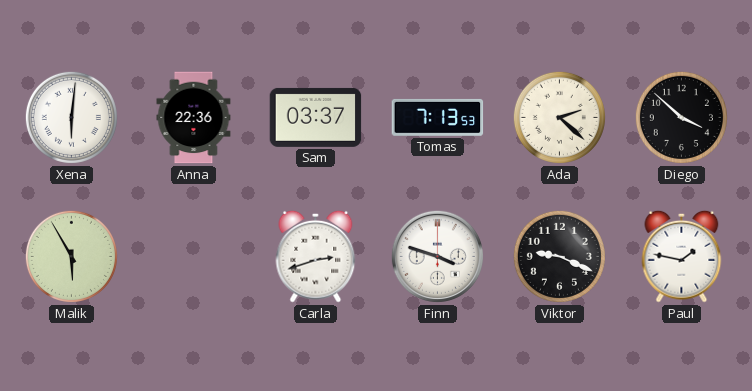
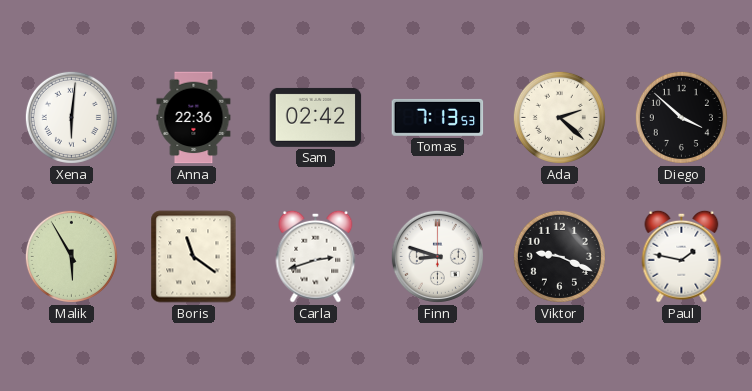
Sam: 03:37 -> 02:42
Boris: none -> 11:21
Finn: 3:48 -> 8:48
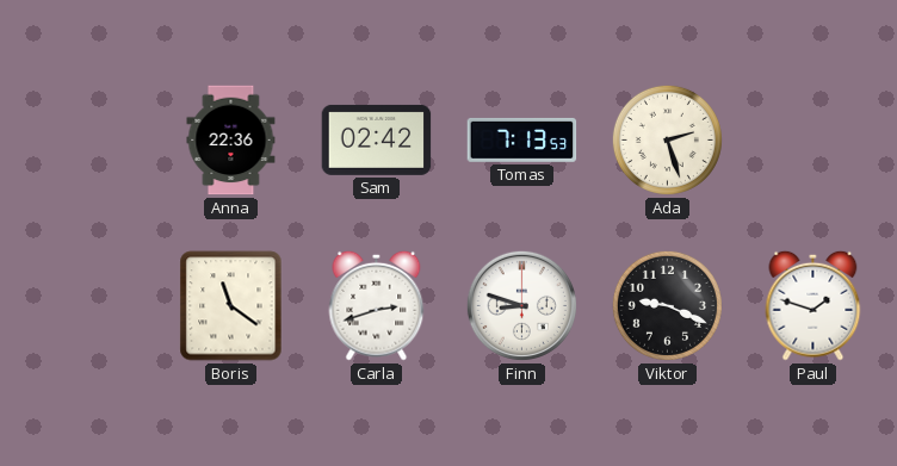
Xena: 6:01 -> none
Ada: 2:22 -> 2:27
Diego: 3:52 -> none
Malik: 5:55 -> none
Paul: 1:47 -> 1:48
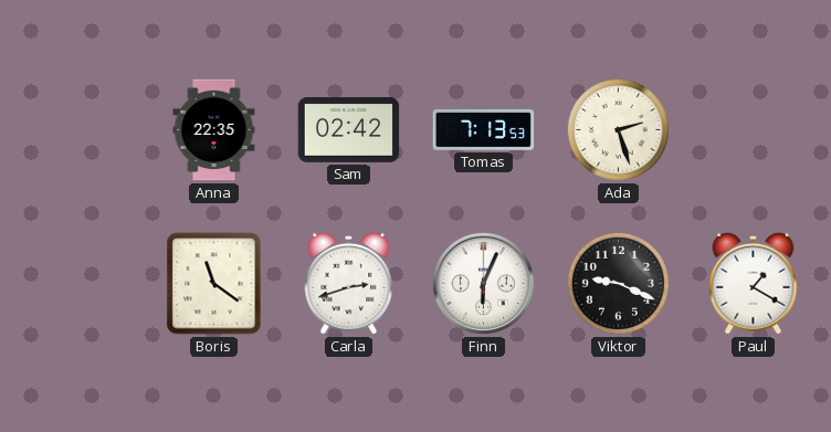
Anna: 22:36 -> 22:35
Finn: 8:48 -> 6:04
Paul: 1:48 -> 1:20
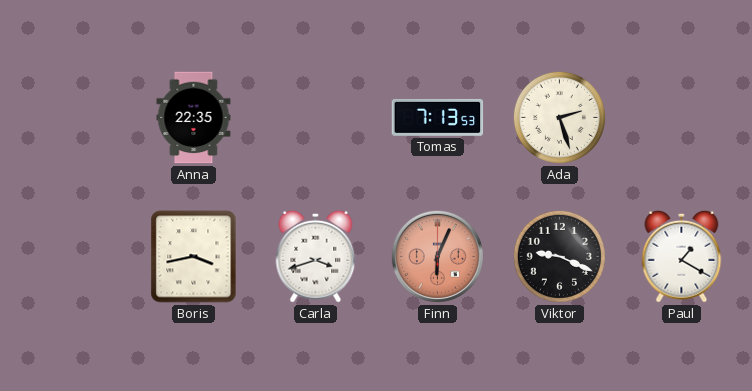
Sam: 02:42 -> none
Boris: 11:21 -> 3:43
Carla: 2:42 -> 3:42
Finn dial: white -> salmon
